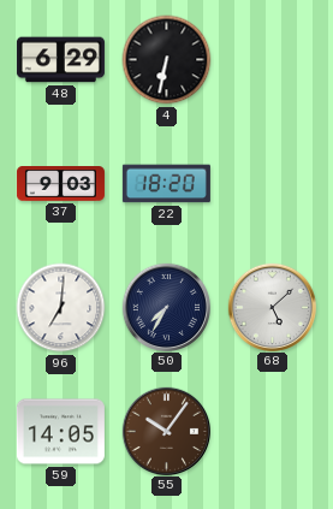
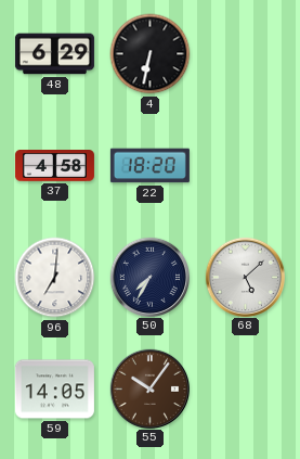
37: 9:03 -> 4:58
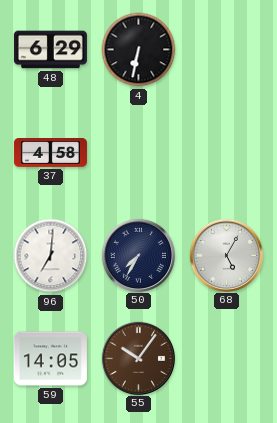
22: 18:20 -> none
68: 5:08 -> 5:05
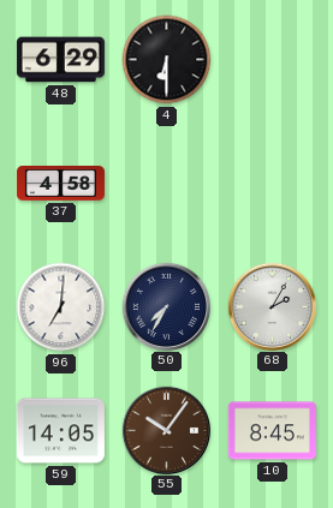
4: 6:32 -> 6:30
68: 5:05 -> 2:05
10: none -> 8:45
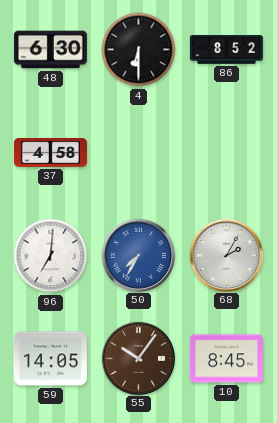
48: 6:29 -> 6:30
86: none -> 8:52
50 dial: navy -> blue
